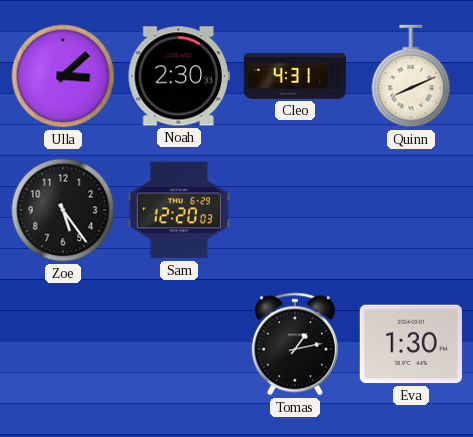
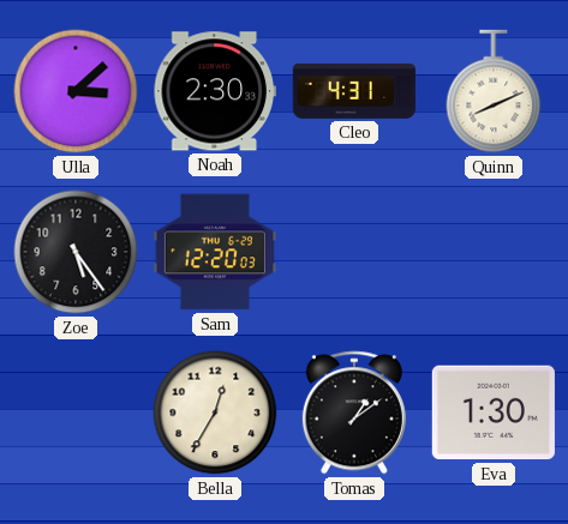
Bella: none -> 12:35
Tomas: 1:13 -> 1:09
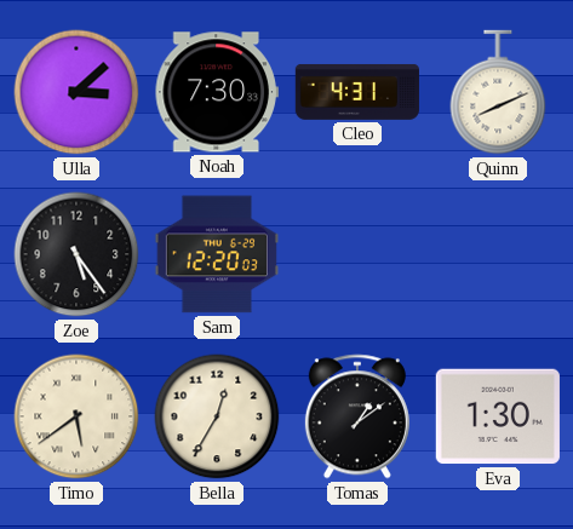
Noah: 2:30 -> 7:30
Timo: none -> 5:39
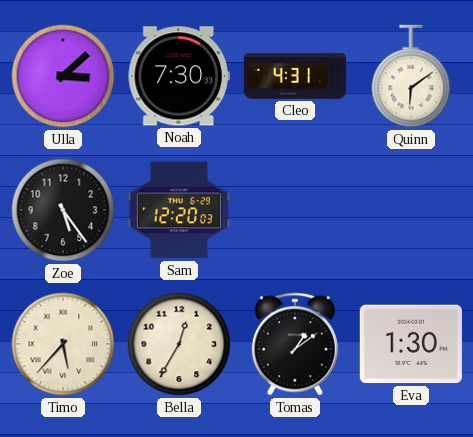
Quinn: 8:11 -> 6:09
Timo: 5:39 -> 5:37
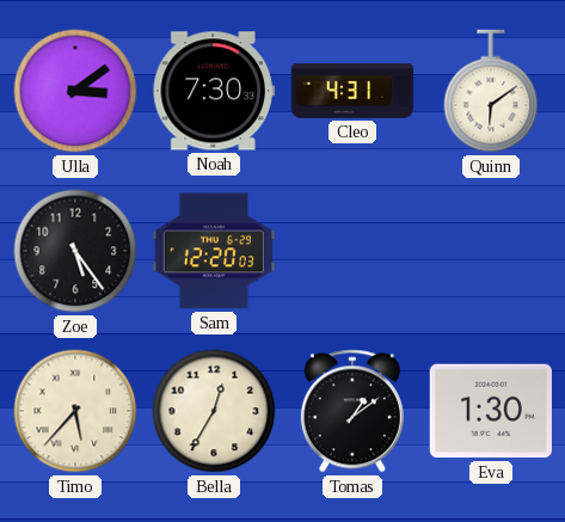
Ulla: 3:08 -> 3:09
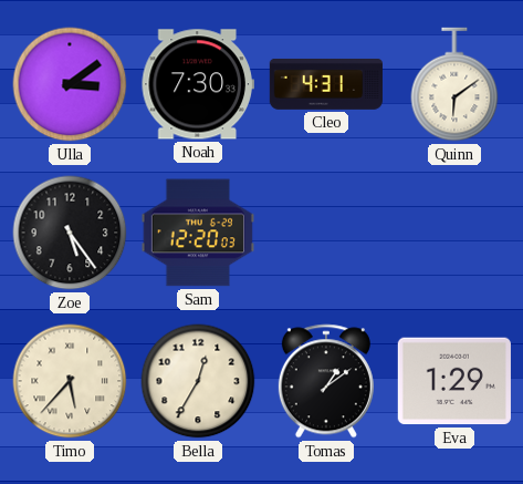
Eva: 1:30 -> 1:29
